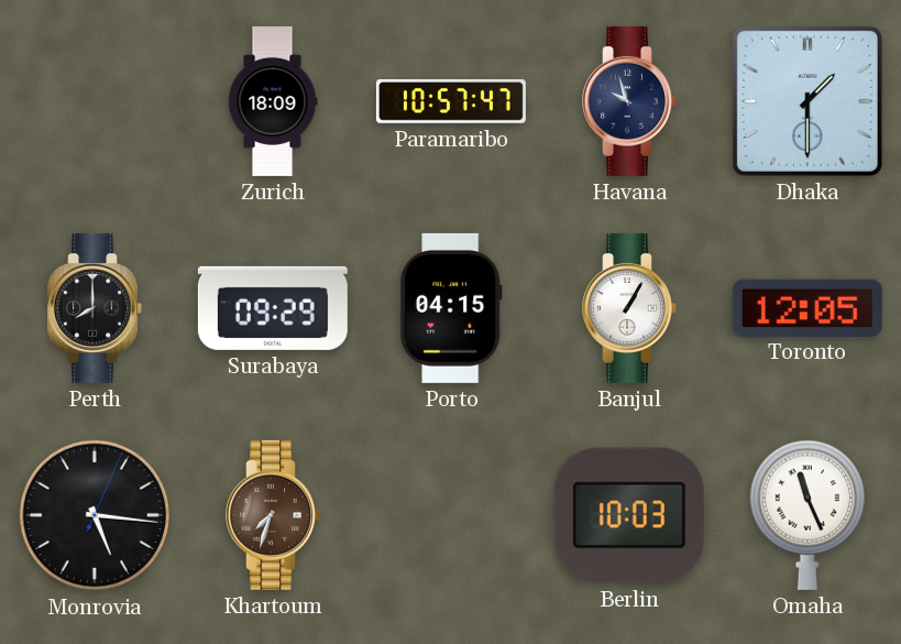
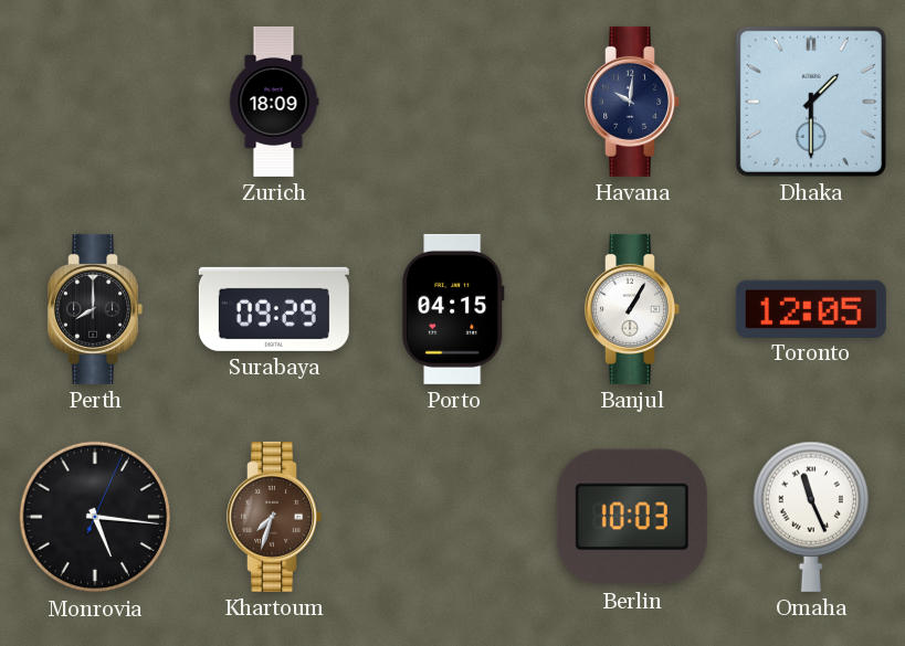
Paramaribo: 10:57 -> none
Havana: 9:57 -> 10:01
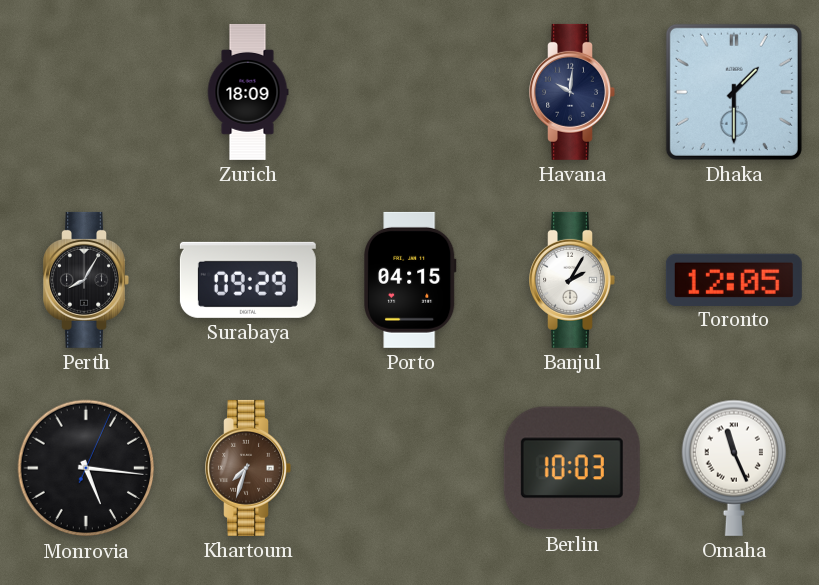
Perth: 8:00 -> 8:05
Banjul: 1:05 -> 2:05
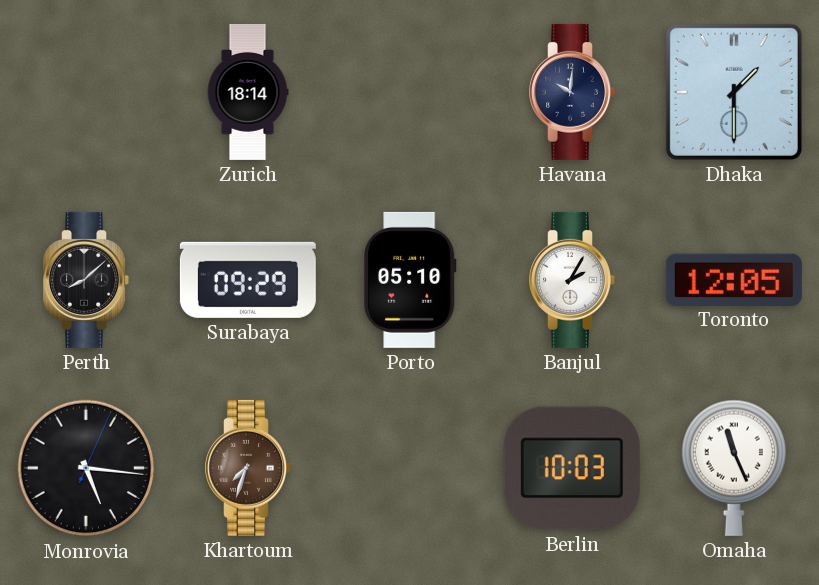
Zurich: 18:09 -> 18:14
Perth: 8:05 -> 8:08
Porto: 04:15 -> 05:10
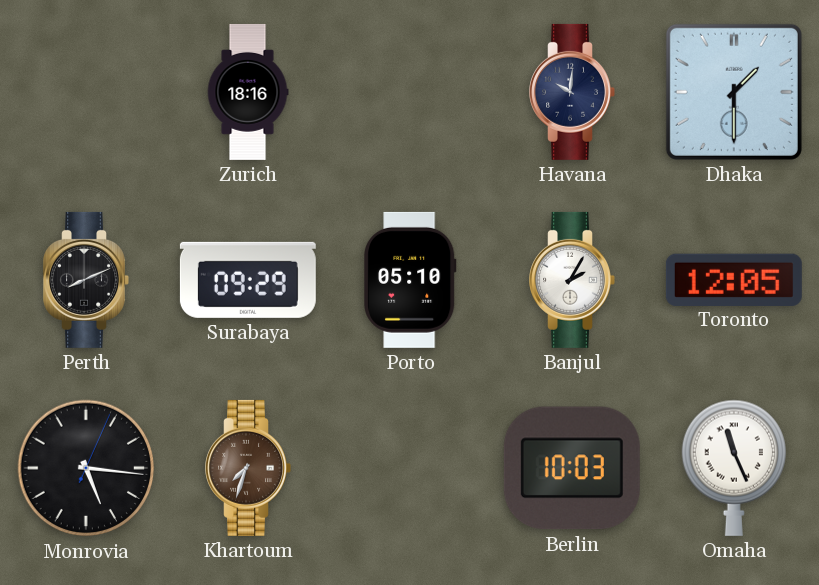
Zurich: 18:14 -> 18:16
Perth: 8:08 -> 8:11
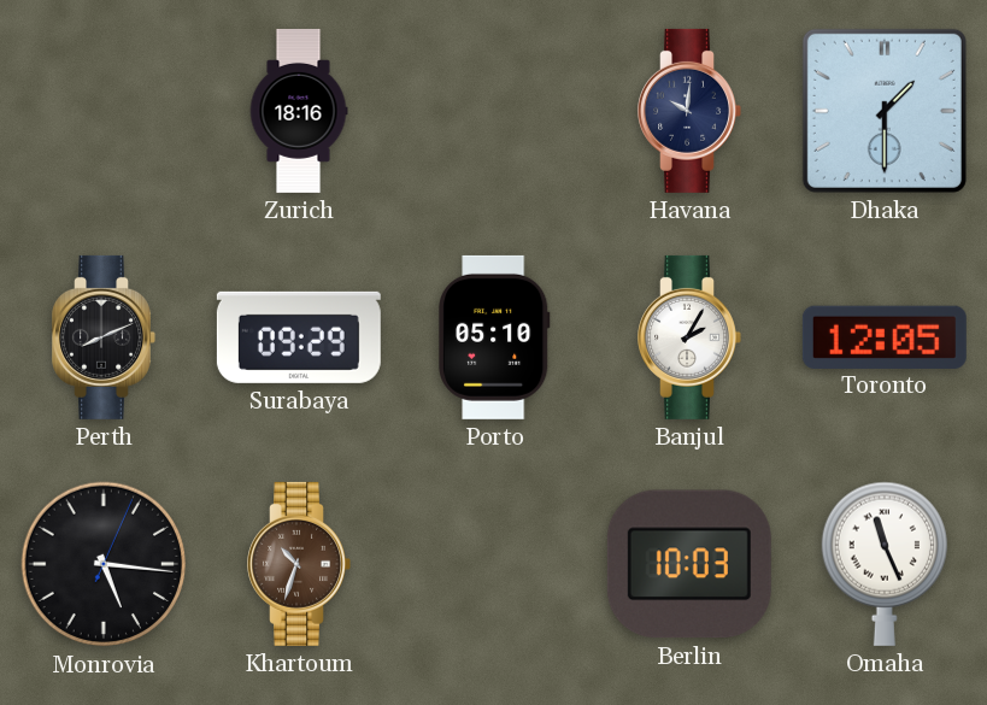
Khartoum: 7:33 -> 10:33
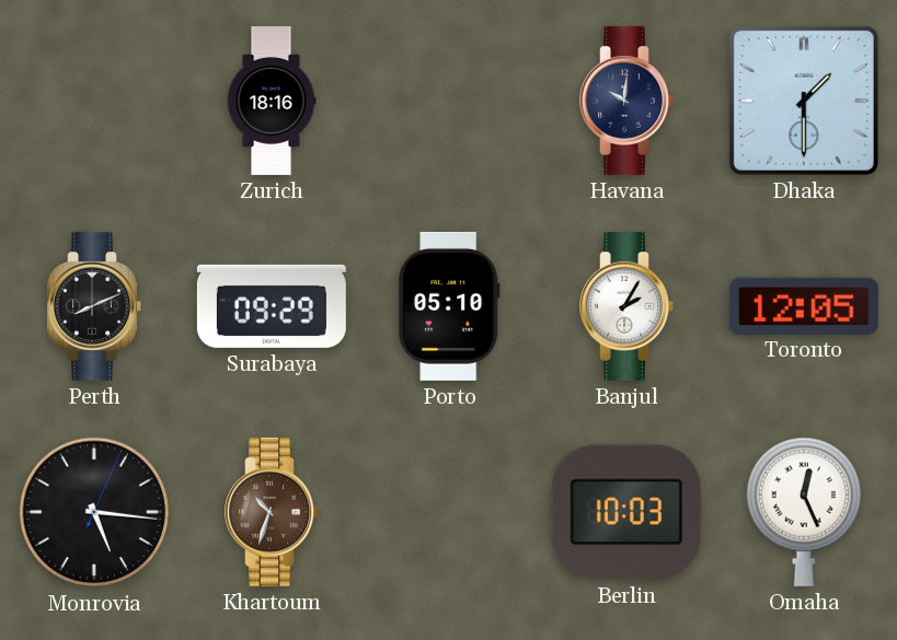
Omaha: 11:26 -> 12:26
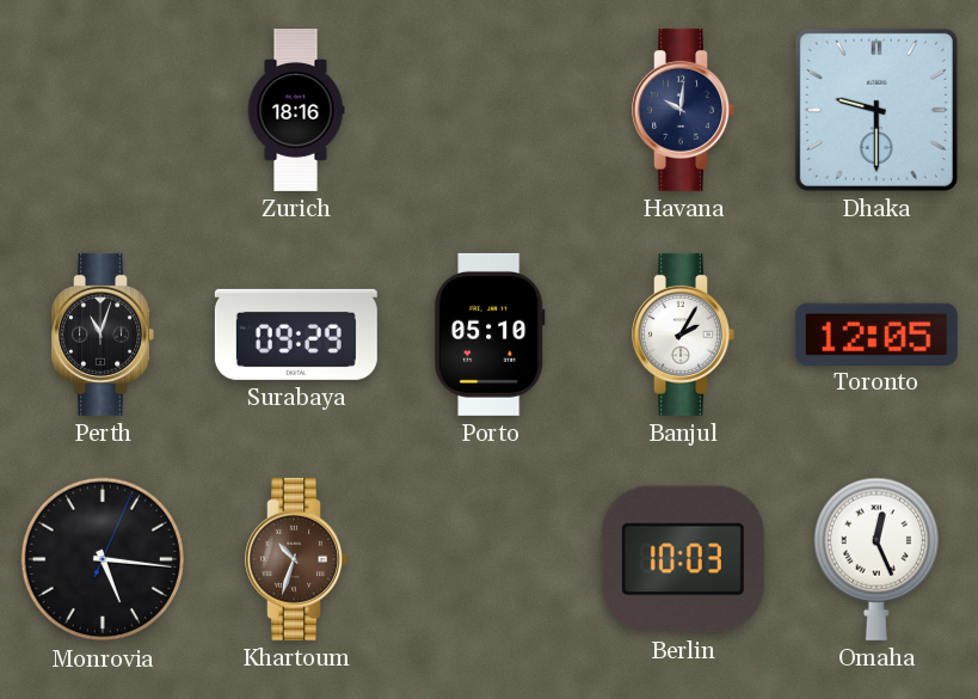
Dhaka: 1:30 -> 9:30
Perth: 8:11 -> 11:03
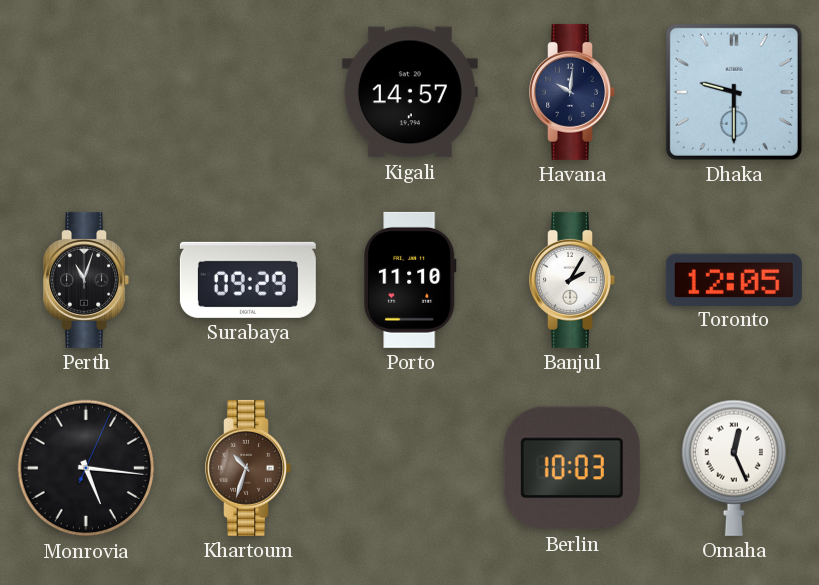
Zurich: 18:16 -> none
Kigali: none -> 14:57
Porto: 05:10 -> 11:10
